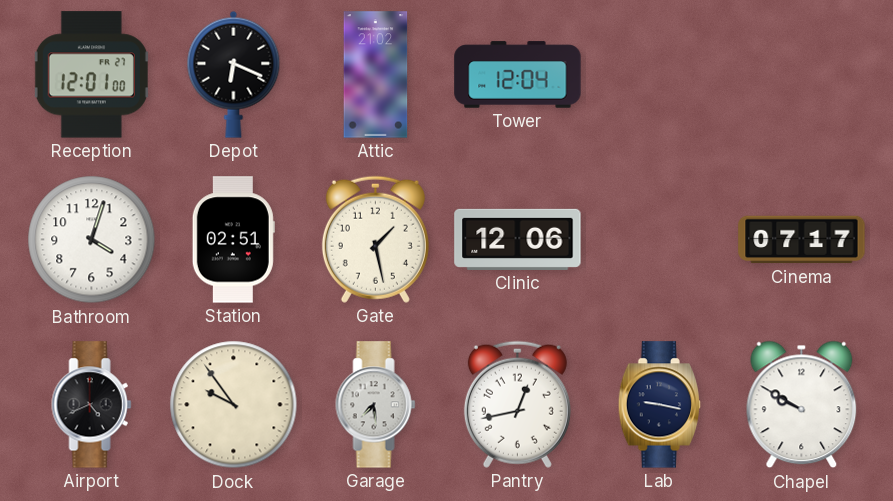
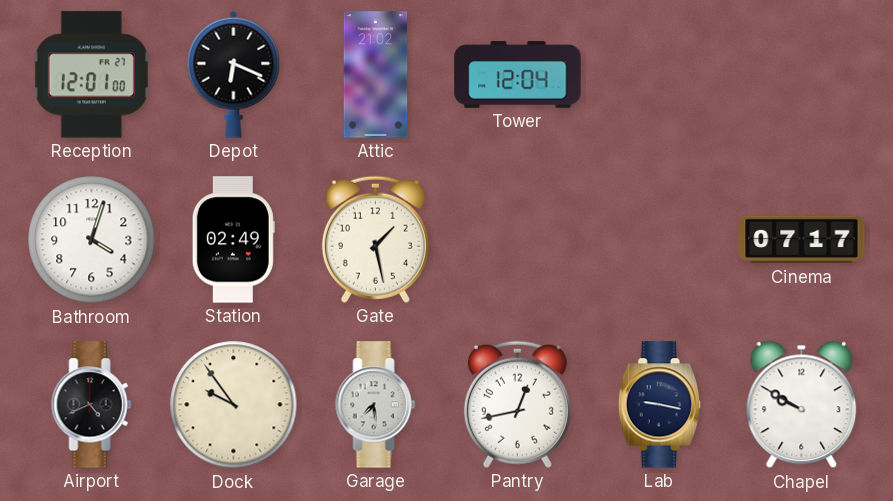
Station: 02:51 -> 02:49
Clinic: 12:06 -> none
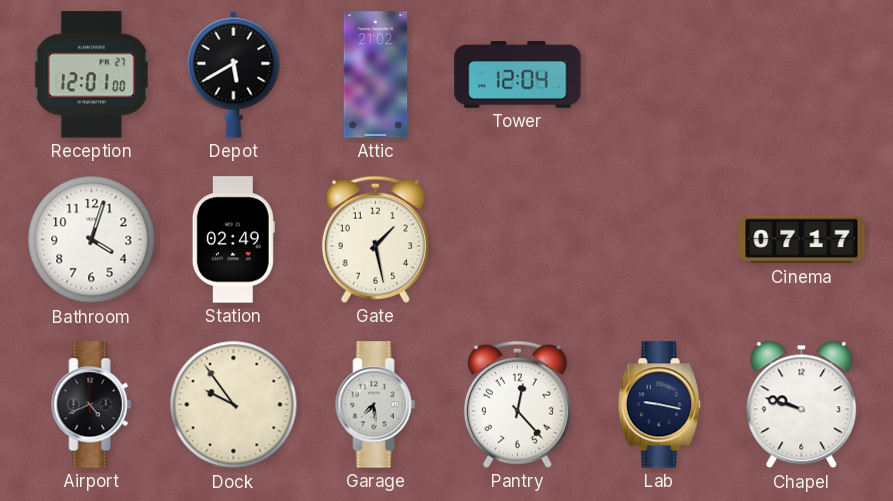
Depot: 6:19 -> 5:40
Pantry: 12:43 -> 12:23
Chapel: 9:50 -> 9:48
